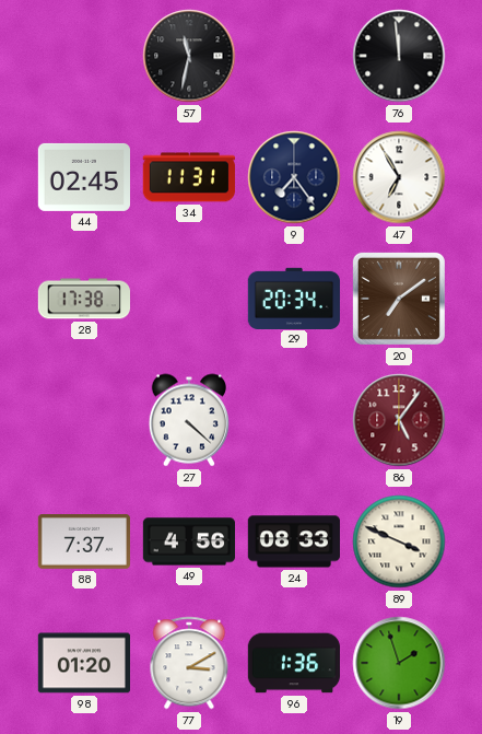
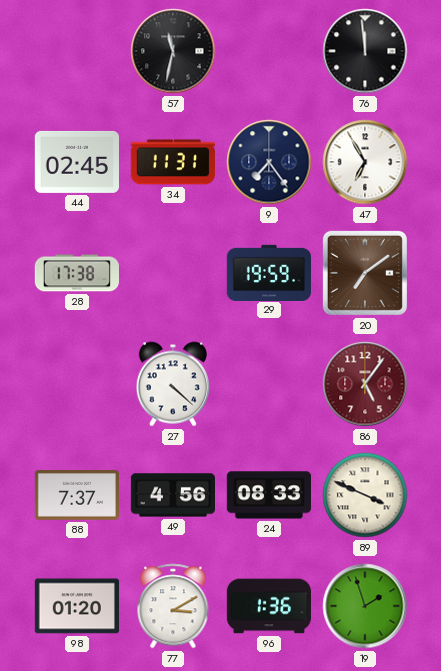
29: 20:34 -> 19:59
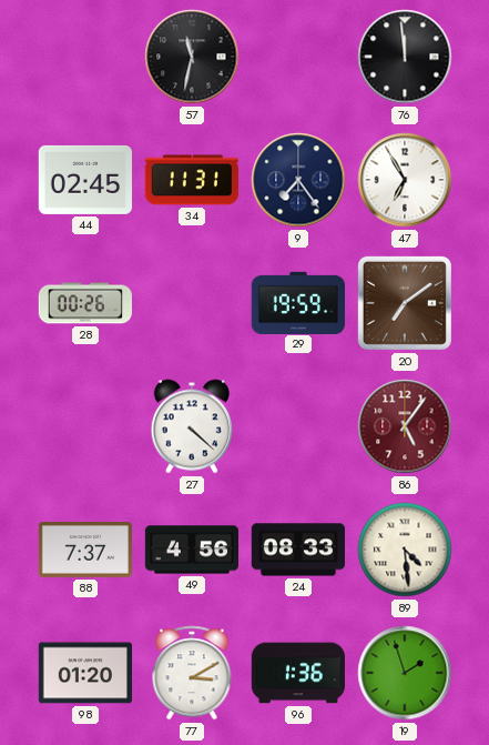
28: 17:38 -> 00:26
89: 3:49 -> 4:29
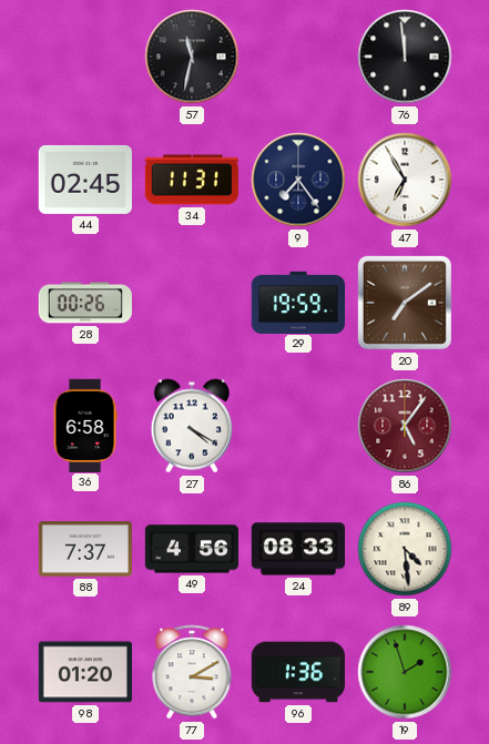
36: none -> 6:58
27: 4:22 -> 4:20
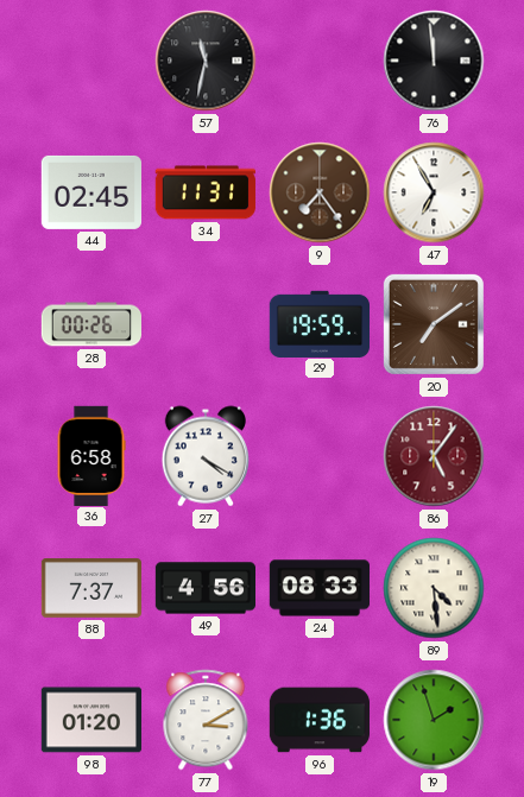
9 dial: navy -> brown
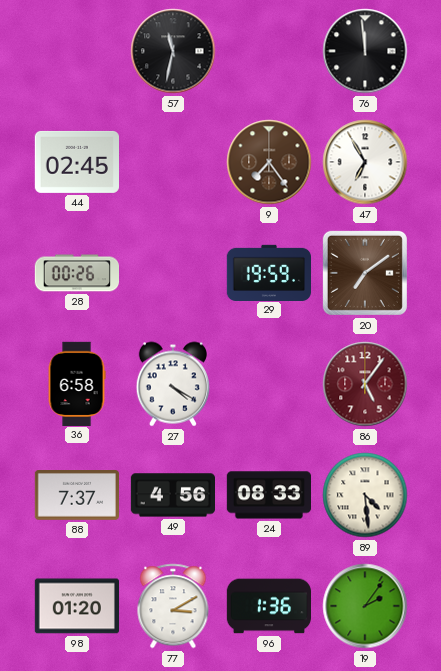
34: 11:31 -> none
19: 1:57 -> 2:06
